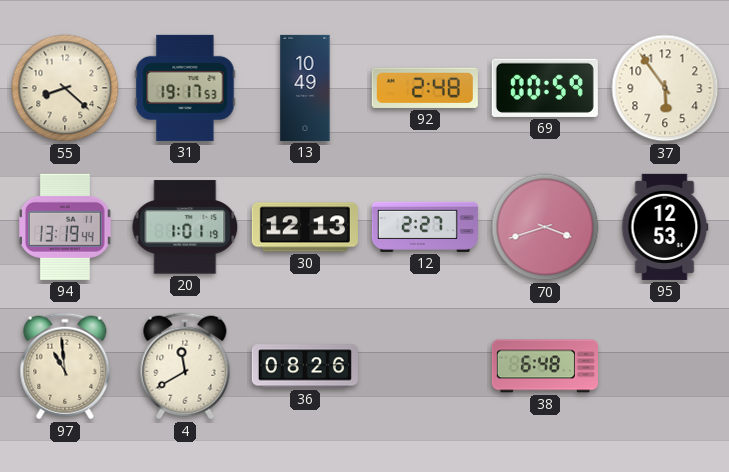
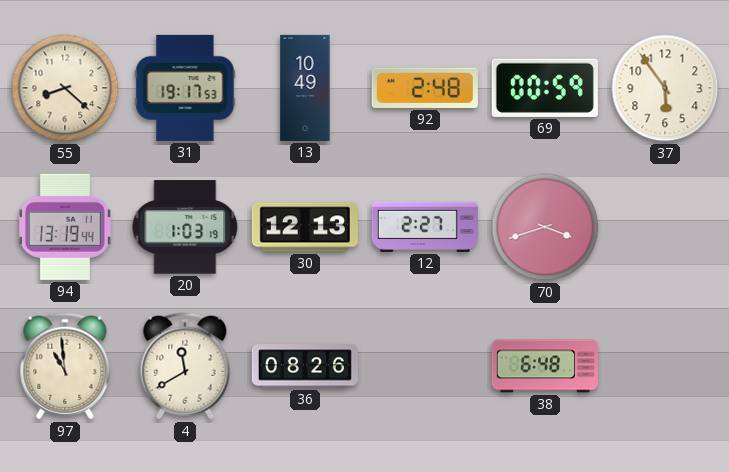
20: 1:01 -> 1:03
95: 12:53 -> none
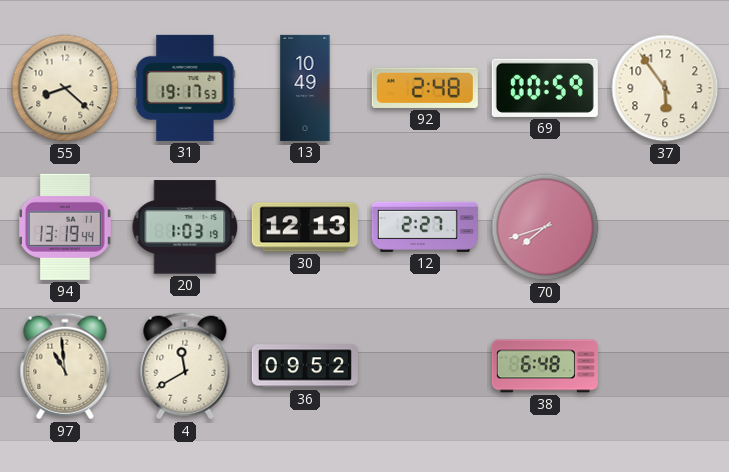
70: 3:42 -> 7:42
36: 08:26 -> 09:52
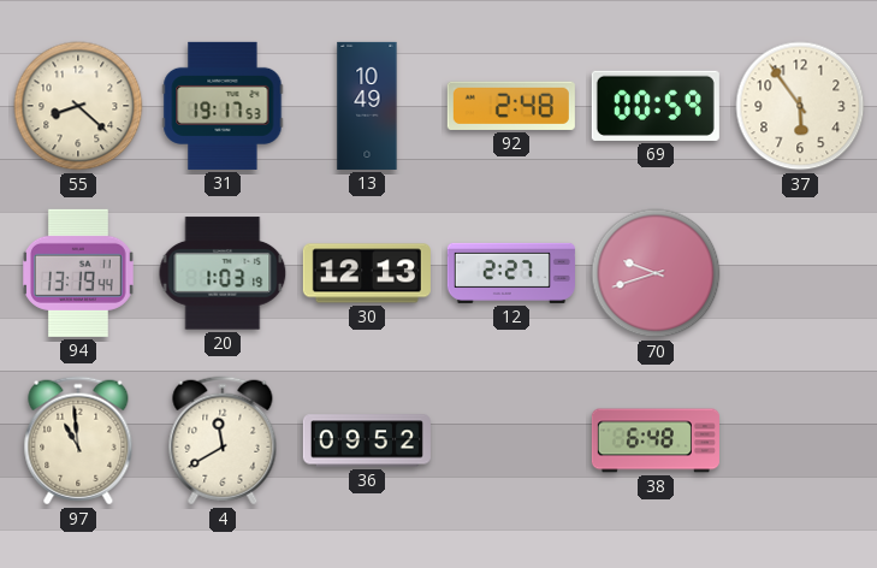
70: 7:42 -> 9:42
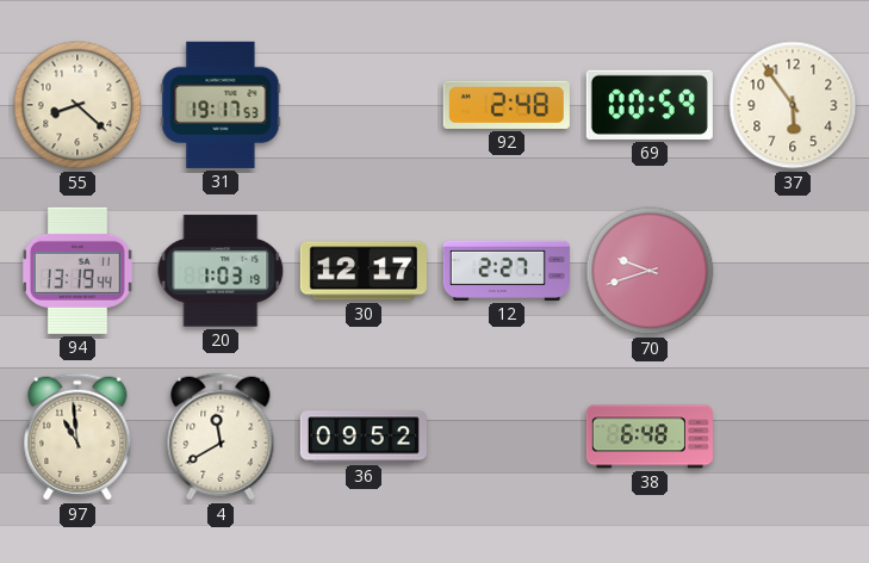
13: 10:49 -> none
30: 12:13 -> 12:17
